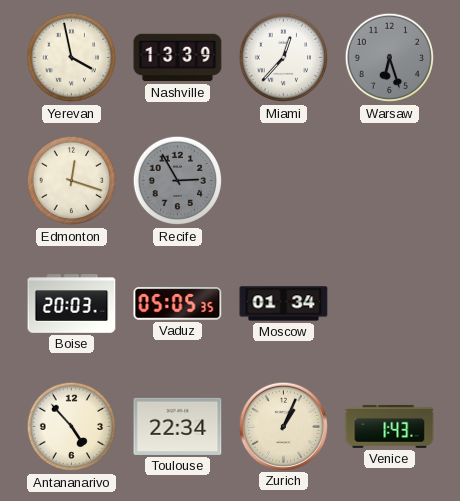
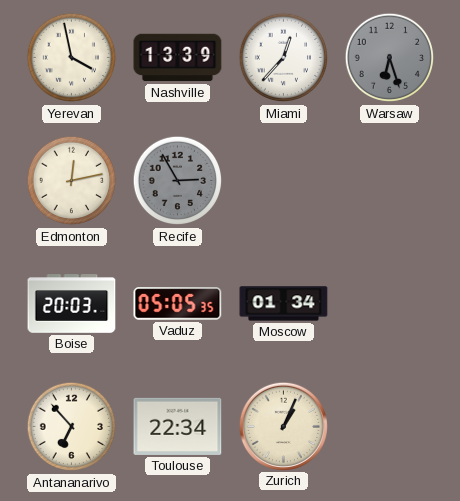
Edmonton: 12:18 -> 12:13
Antananarivo: 4:53 -> 6:53
Venice: 1:43 -> none
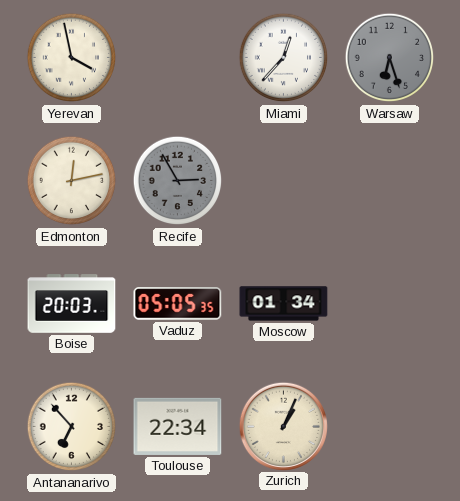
Nashville: 13:39 -> none
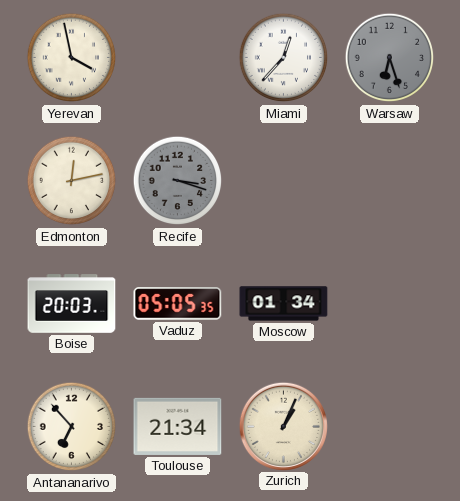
Recife: 2:55 -> 3:18
Toulouse: 22:34 -> 21:34
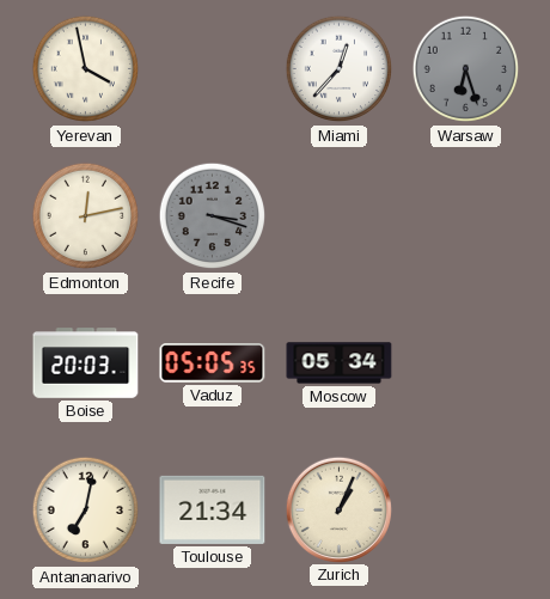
Moscow: 01:34 -> 05:34
Antananarivo: 6:53 -> 7:02
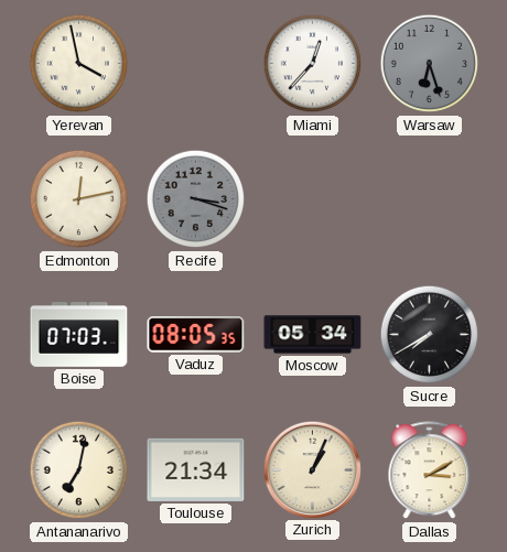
Boise: 20:03 -> 07:03
Vaduz: 05:05 -> 08:05
Sucre: none -> 7:40
Dallas: none -> 3:10
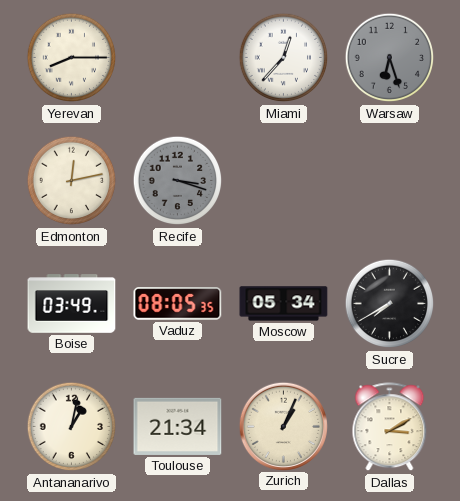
Yerevan: 3:58 -> 8:15
Boise: 07:03 -> 03:49
Antananarivo: 7:02 -> 1:02
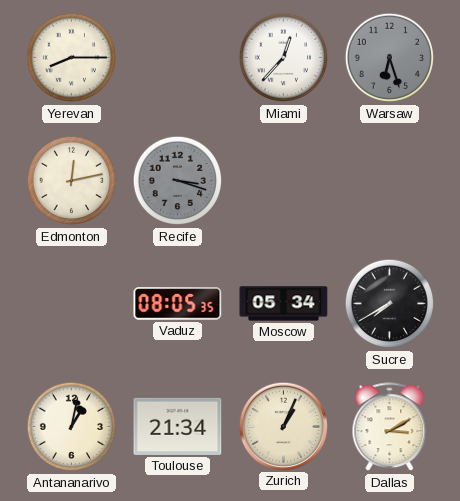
Boise: 03:49 -> none
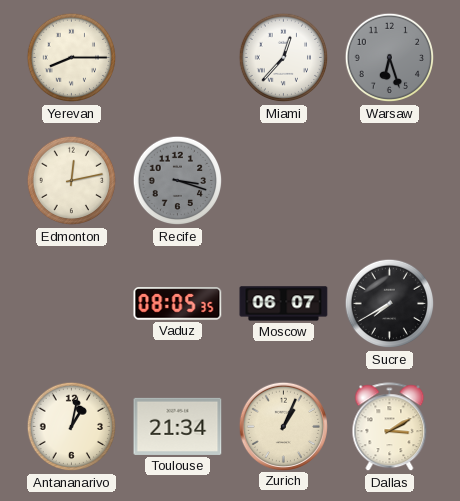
Moscow: 05:34 -> 06:07
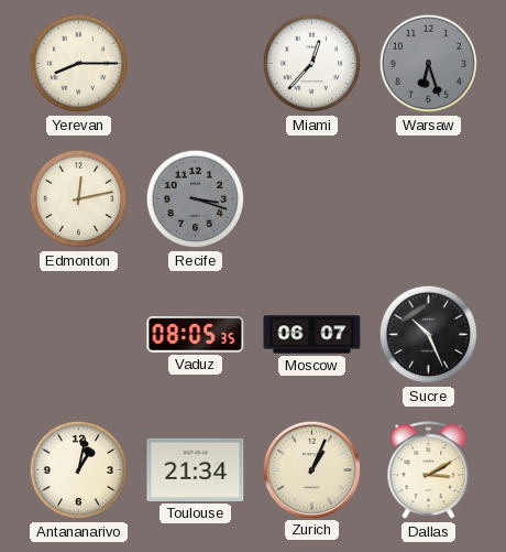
Sucre: 7:40 -> 10:26
